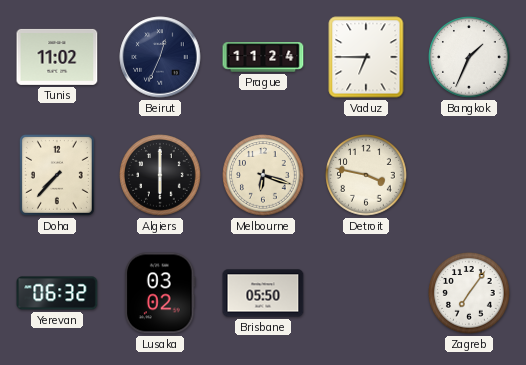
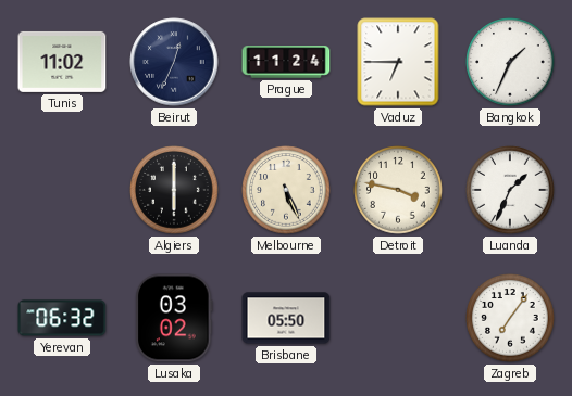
Doha: 7:37 -> none
Melbourne: 6:18 -> 5:26
Luanda: none -> 1:34
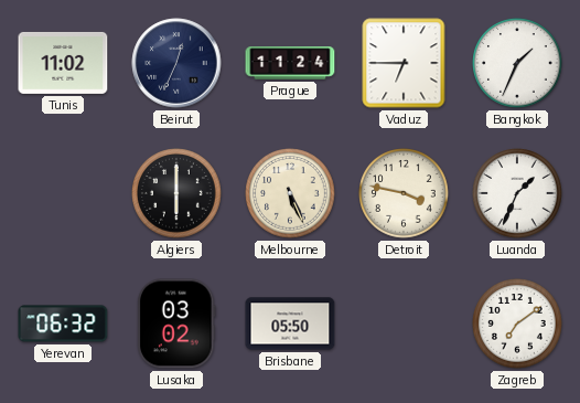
Zagreb: 7:06 -> 7:09
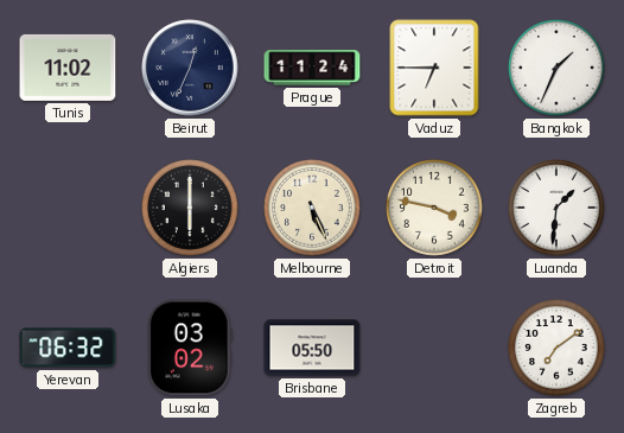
Luanda: 1:34 -> 1:31
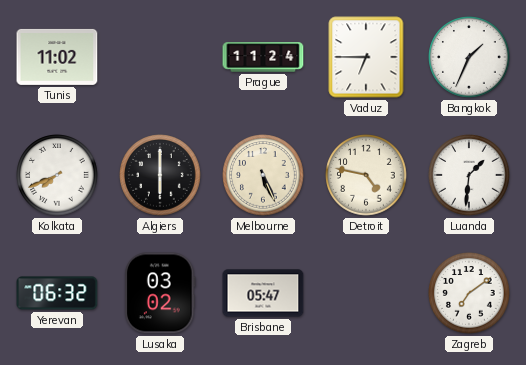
Beirut: 12:34 -> none
Kolkata: none -> 7:41
Detroit: 3:47 -> 4:47
Brisbane: 05:50 -> 05:47
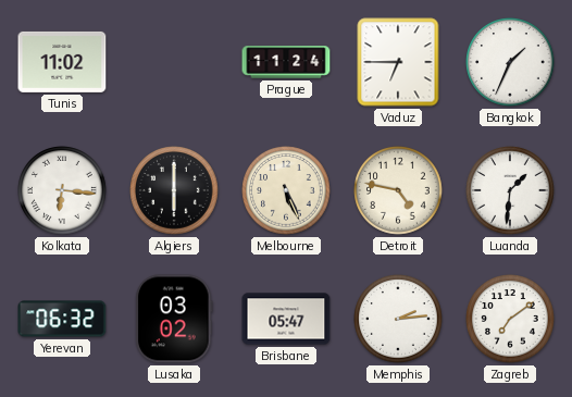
Kolkata: 7:41 -> 6:16
Memphis: none -> 2:14
